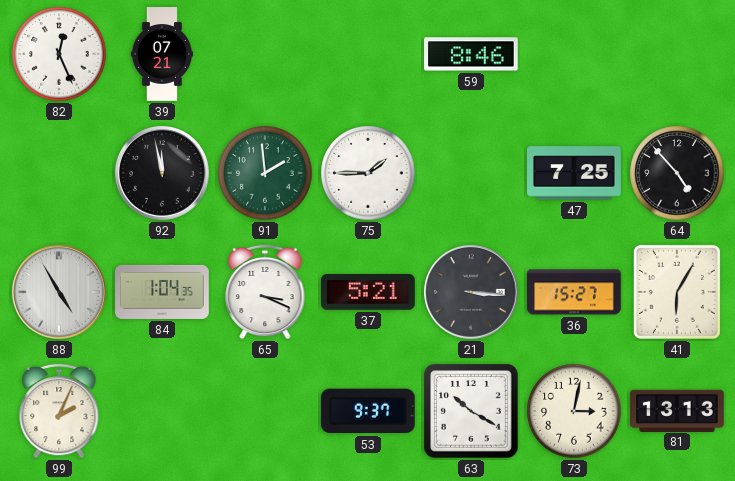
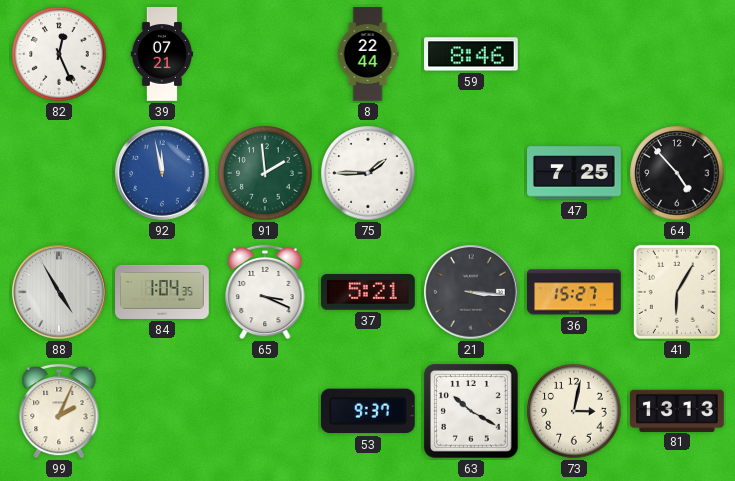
8: none -> 22:44
92 dial: black -> blue
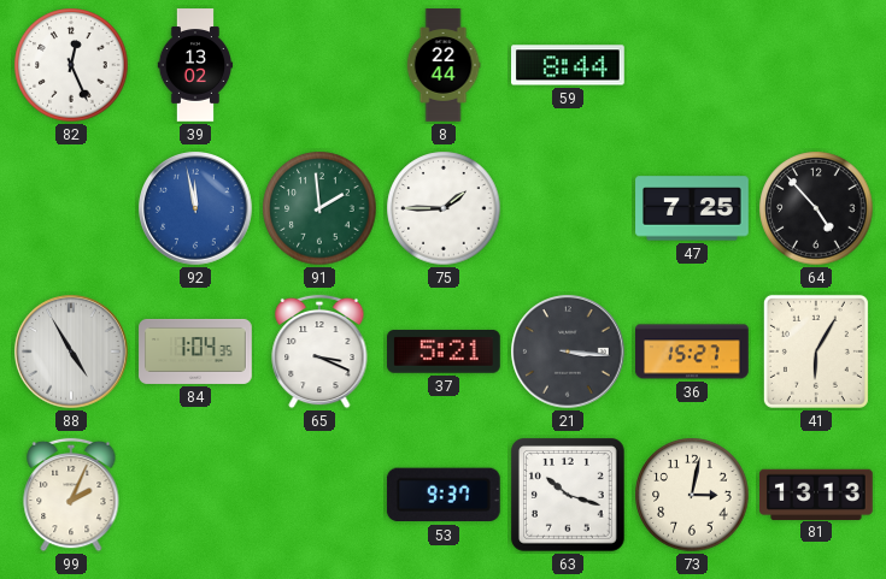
39: 07:21 -> 13:02
59: 8:46 -> 8:44
63: 10:20 -> 10:18
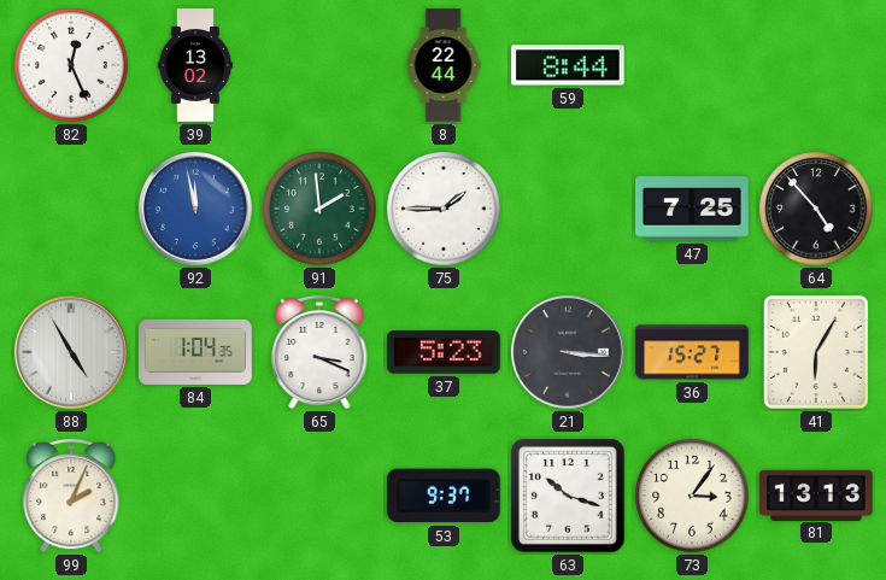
37: 5:21 -> 5:23
73: 3:02 -> 3:06
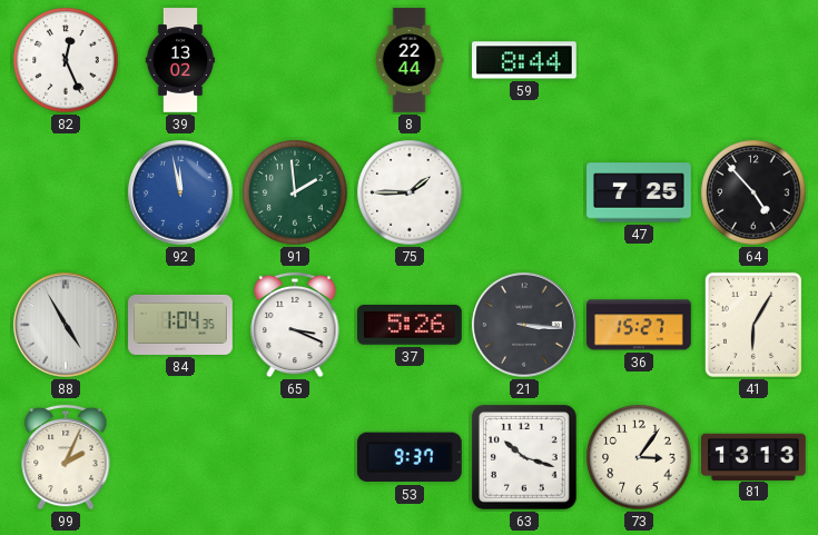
37: 5:23 -> 5:26
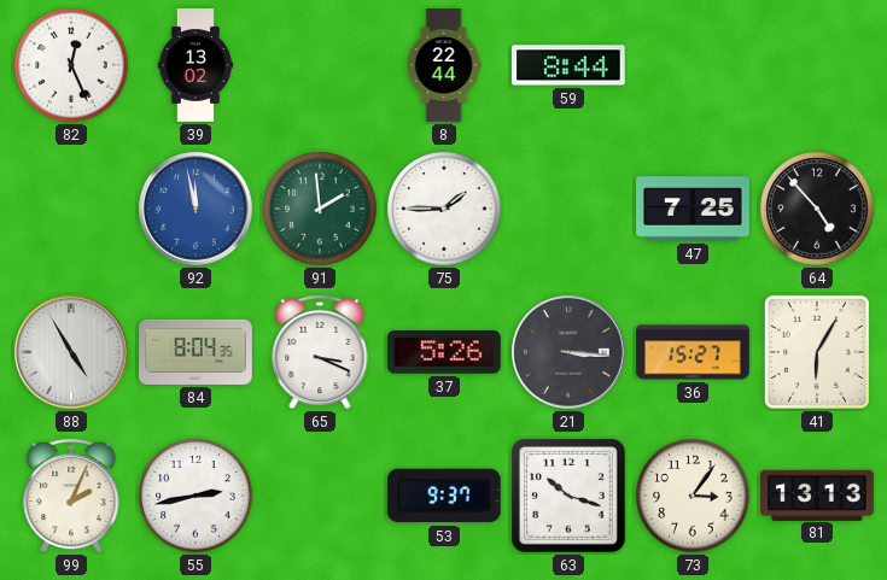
84: 1:04 -> 8:04
55: none -> 2:43
